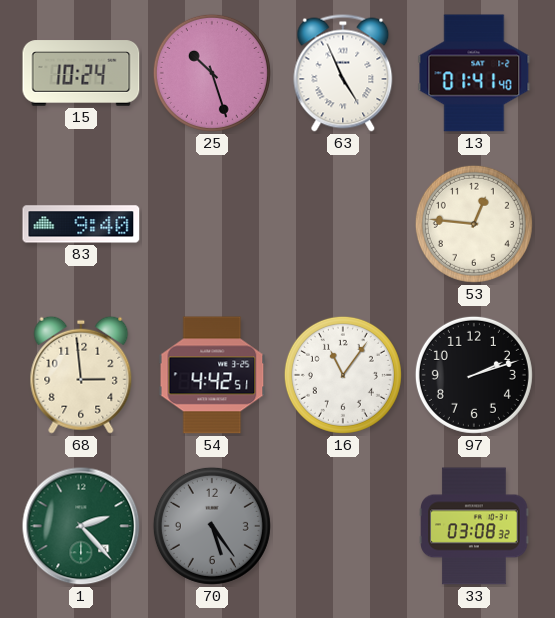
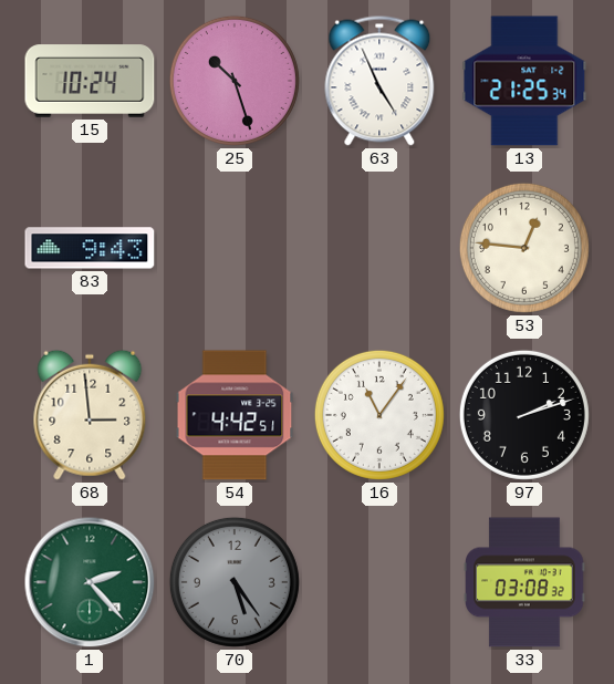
13: 01:41 -> 21:25
83: 9:40 -> 9:43
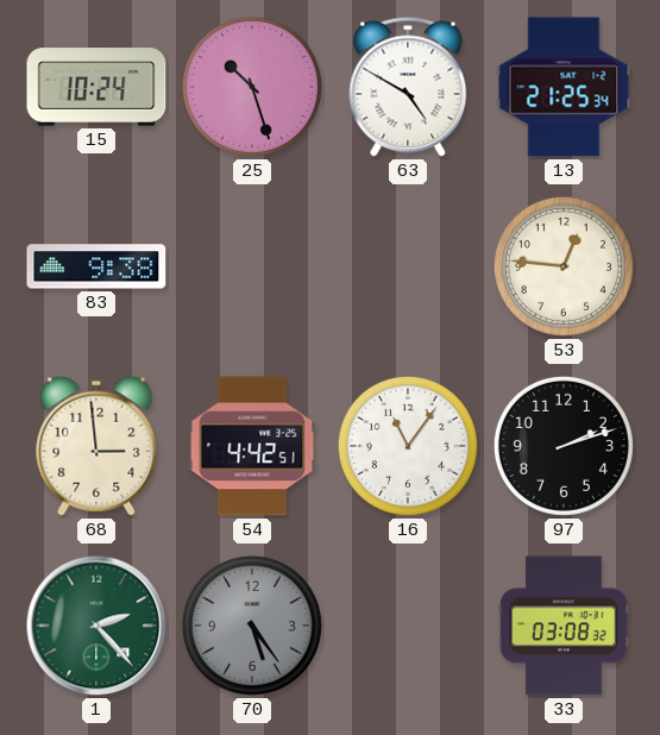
63: 4:56 -> 4:50
83: 9:43 -> 9:38
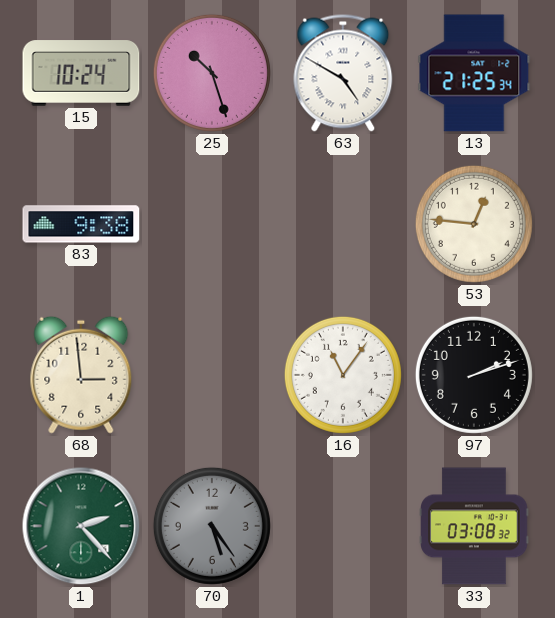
54: 4:42 -> none
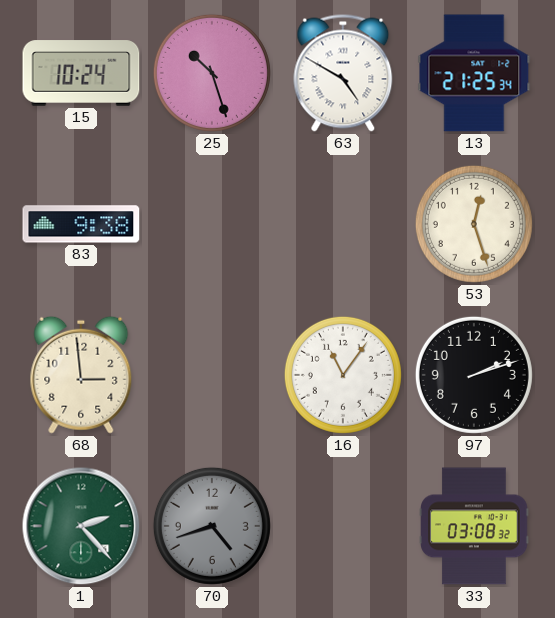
53: 12:46 -> 12:27
70: 5:24 -> 4:42
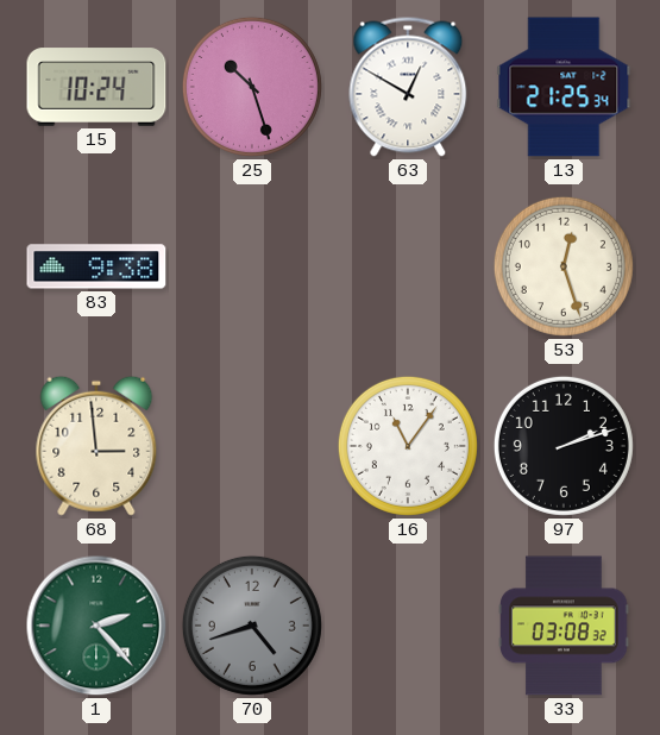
63: 4:50 -> 12:50
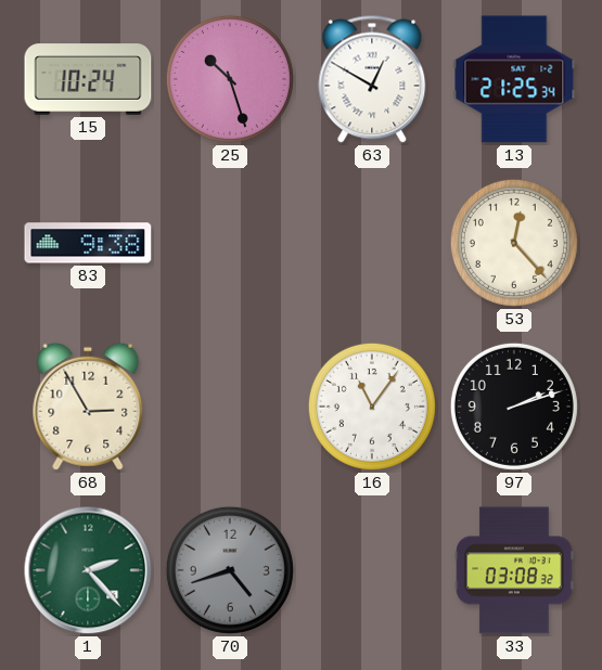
53: 12:27 -> 12:23
68: 2:59 -> 2:55
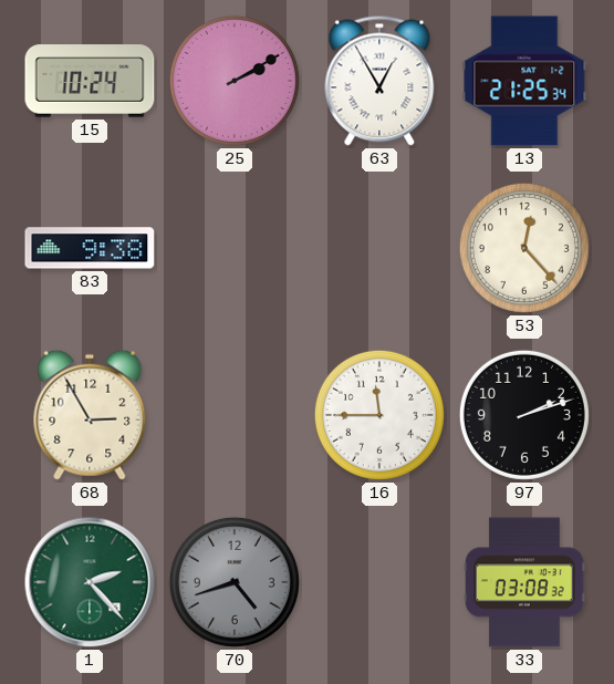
25: 10:27 -> 2:10
63: 12:50 -> 12:55
16: 11:06 -> 11:45
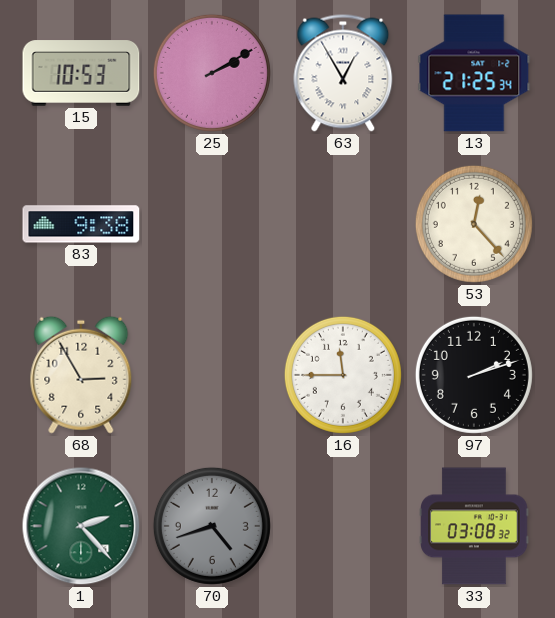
15: 10:24 -> 10:53
